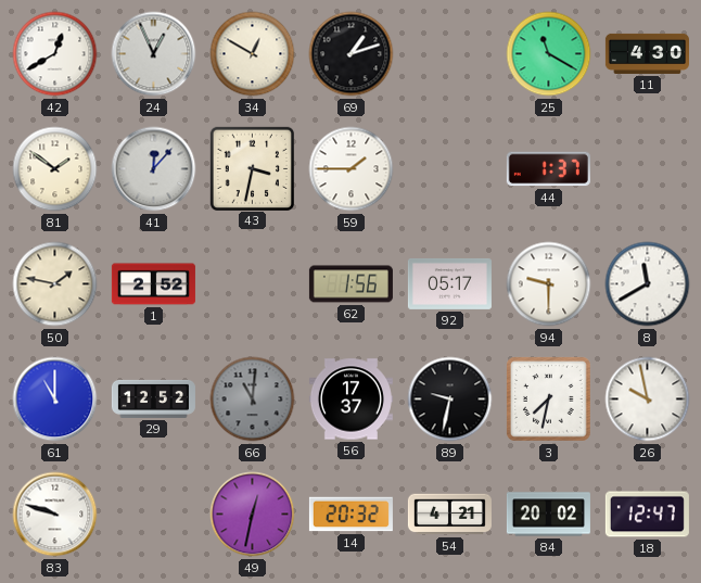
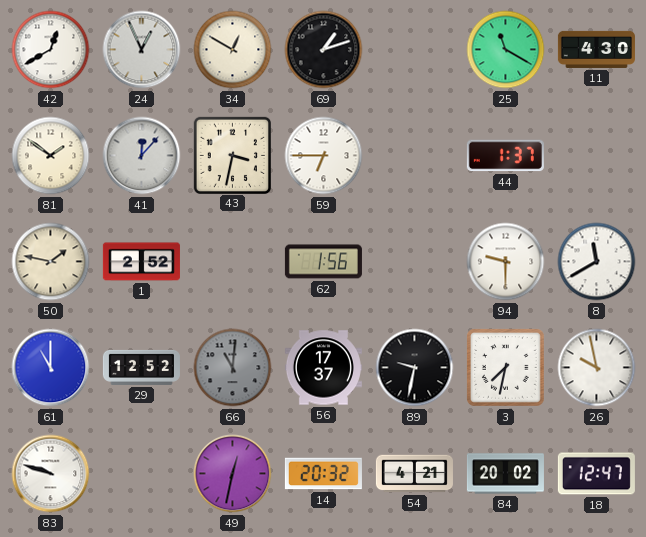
59: 1:45 -> 6:45
92: 05:17 -> none
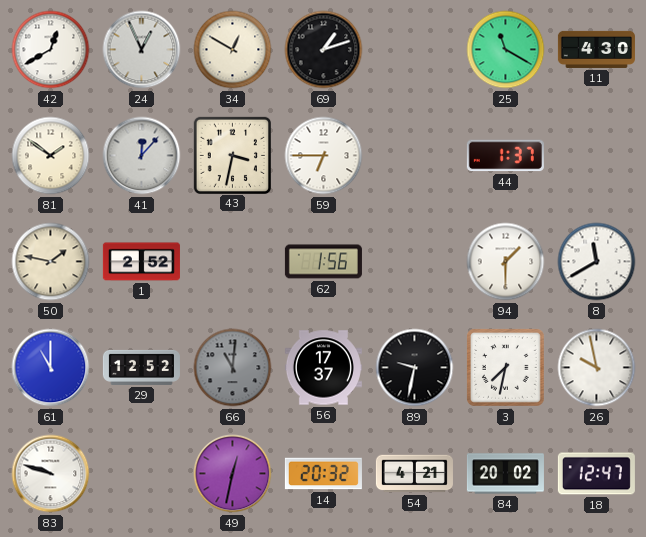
94: 9:30 -> 1:30
